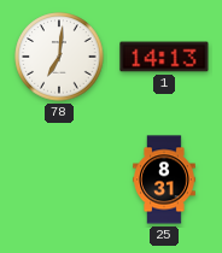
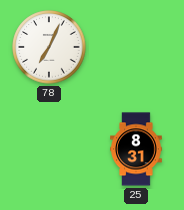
78: 7:01 -> 7:04
1: 14:13 -> none
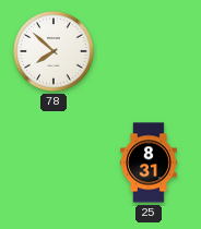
78: 7:04 -> 7:52
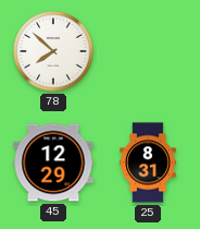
45: none -> 12:29
